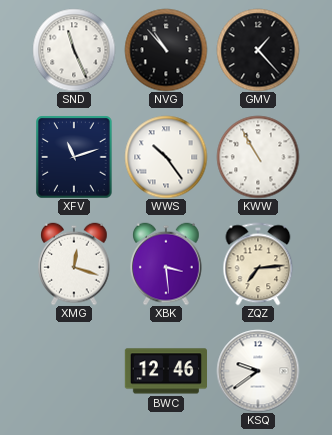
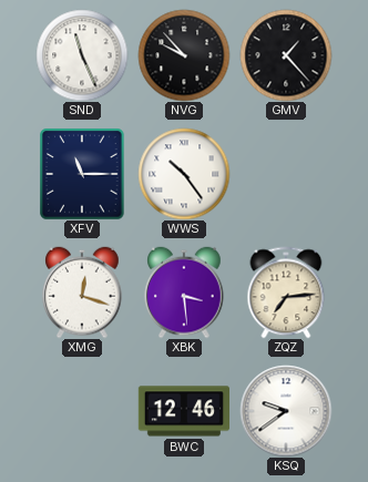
NVG: 10:53 -> 9:53
XFV: 11:12 -> 11:15
KWW: 10:55 -> none
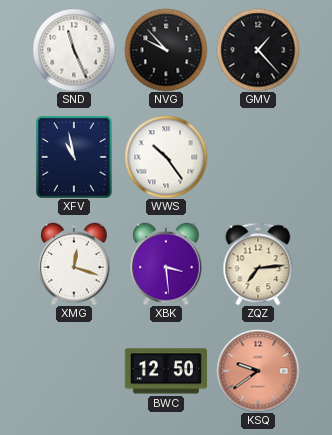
XFV: 11:15 -> 10:58
BWC: 12:46 -> 12:50
KSQ dial: white -> salmon
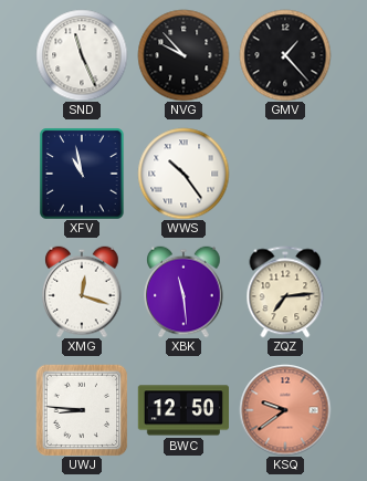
XBK: 3:29 -> 11:29
UWJ: none -> 8:46
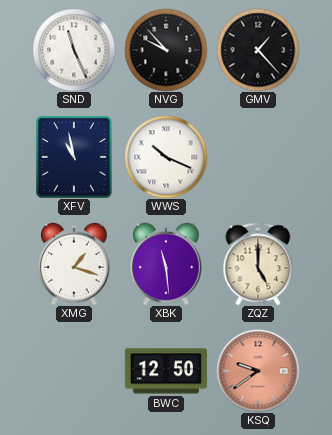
WWS: 10:24 -> 10:19
XMG: 12:18 -> 1:18
ZQZ: 7:14 -> 5:00
UWJ: 8:46 -> none
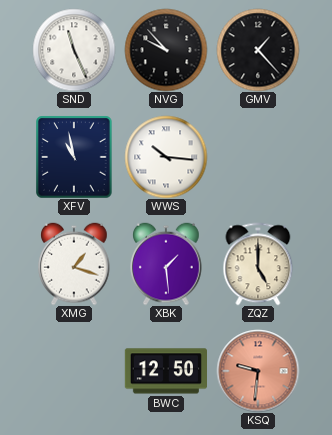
WWS: 10:19 -> 10:16
XBK: 11:29 -> 1:29
KSQ: 9:39 -> 9:31
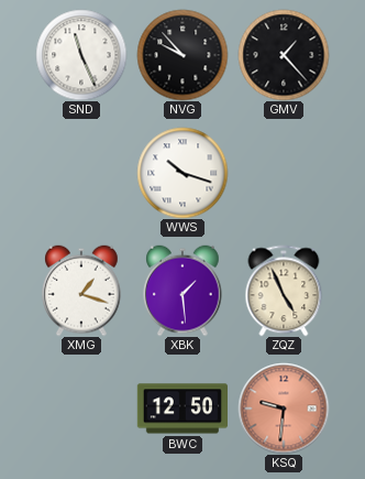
XFV: 10:58 -> none
WWS: 10:16 -> 10:18
ZQZ: 5:00 -> 4:56
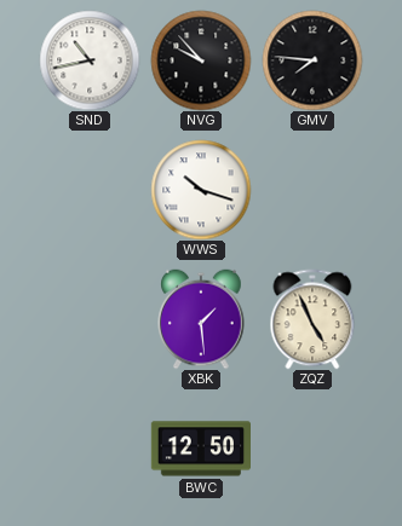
SND: 11:26 -> 10:43
GMV: 1:23 -> 7:46
XMG: 1:18 -> none
KSQ: 9:31 -> none
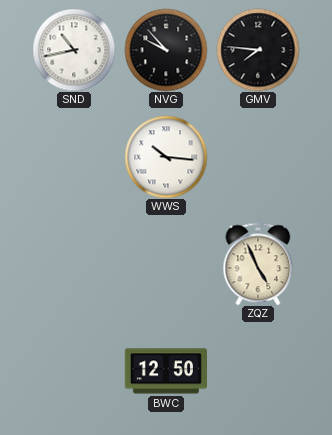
WWS: 10:18 -> 10:16
XBK: 1:29 -> none
